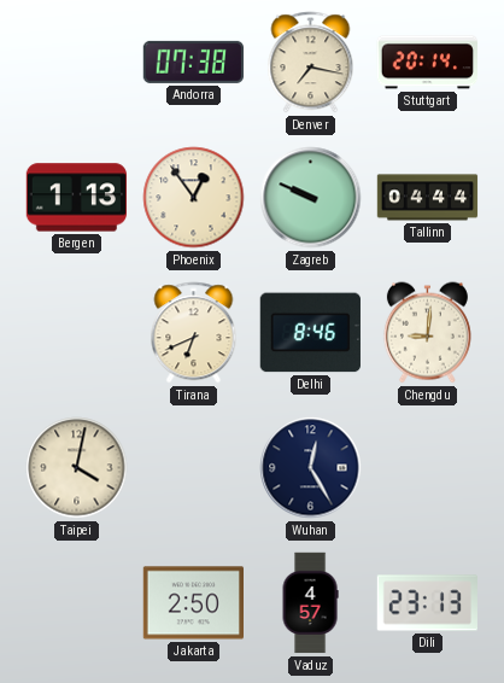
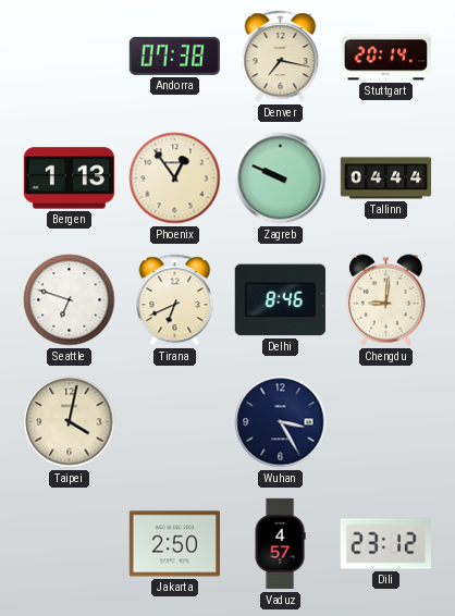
Seattle: none -> 6:48
Wuhan: 12:25 -> 3:25
Dili: 23:13 -> 23:12
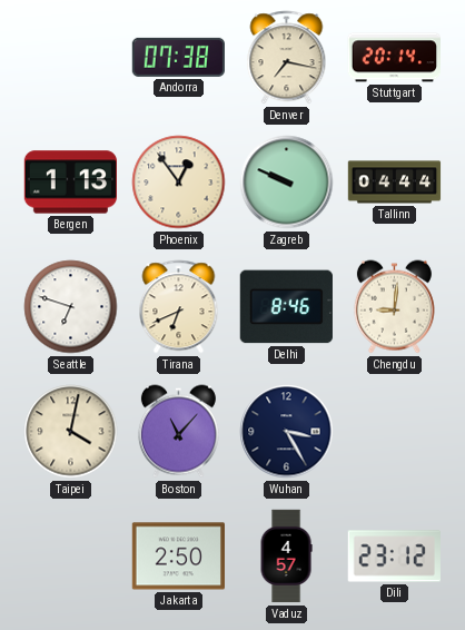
Boston: none -> 11:07
